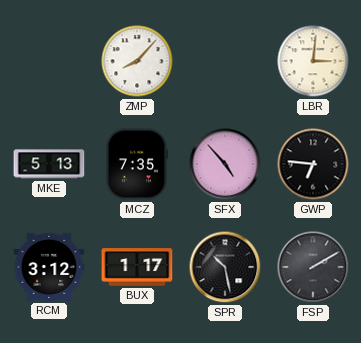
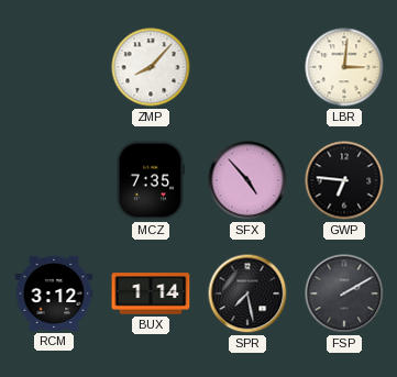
MKE: 5:13 -> none
BUX: 1:17 -> 1:14
SPR: 10:28 -> 7:28
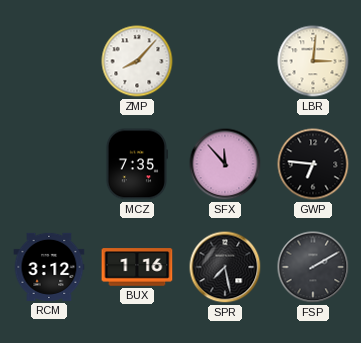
SFX: 4:53 -> 11:53
BUX: 1:14 -> 1:16
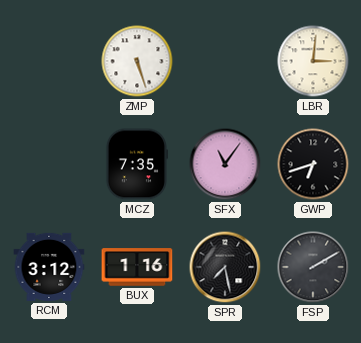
ZMP: 8:07 -> 5:27
SFX: 11:53 -> 11:06
GWP: 6:46 -> 6:42
